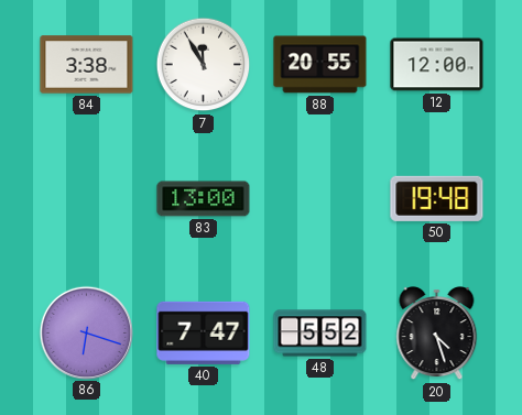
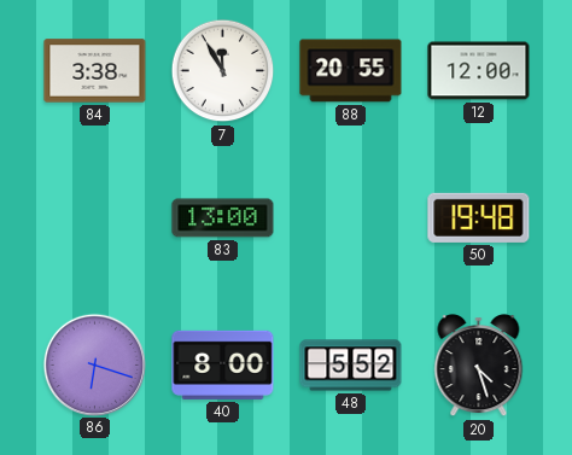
40: 7:47 -> 8:00
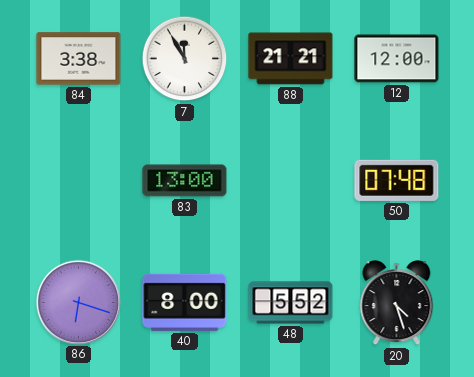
88: 20:55 -> 21:21
50: 19:48 -> 07:48
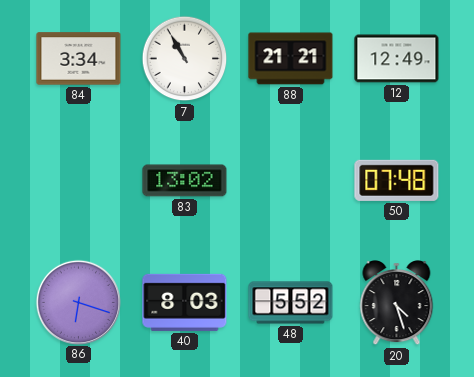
84: 3:38 -> 3:34
7: 11:55 -> 10:55
12: 12:00 -> 12:49
83: 13:00 -> 13:02
40: 8:00 -> 8:03
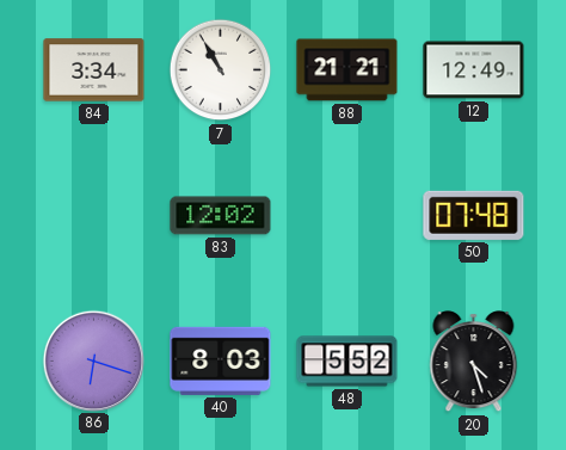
83: 13:02 -> 12:02
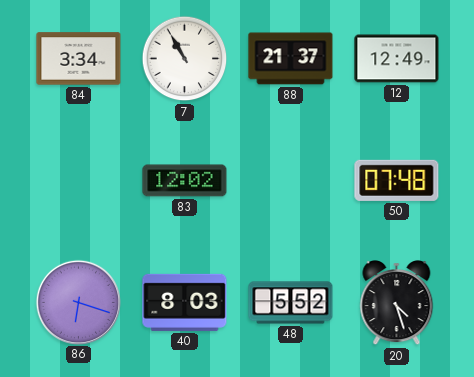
88: 21:21 -> 21:37
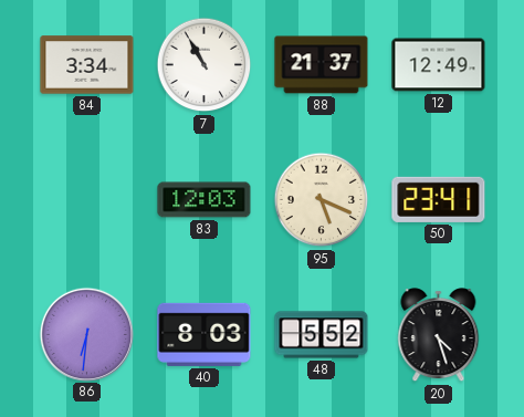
83: 12:02 -> 12:03
95: none -> 5:19
50: 07:48 -> 23:41
86: 6:18 -> 6:31
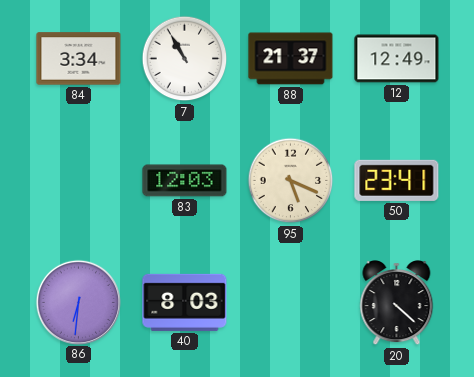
48: 5:52 -> none
20: 4:27 -> 4:22
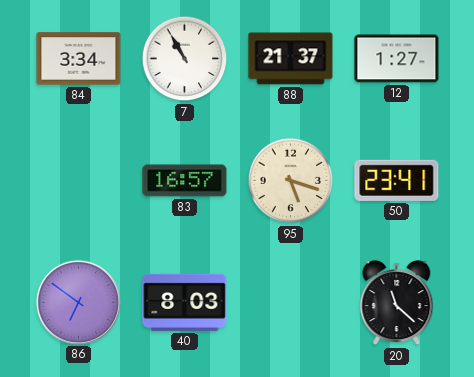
12: 12:49 -> 1:27
83: 12:03 -> 16:57
95: 5:19 -> 5:18
86: 6:31 -> 6:51
20: 4:22 -> 11:22
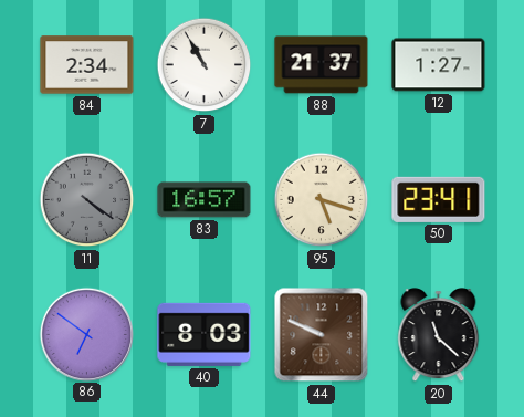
84: 3:34 -> 2:34
11: none -> 4:21
44: none -> 9:49
